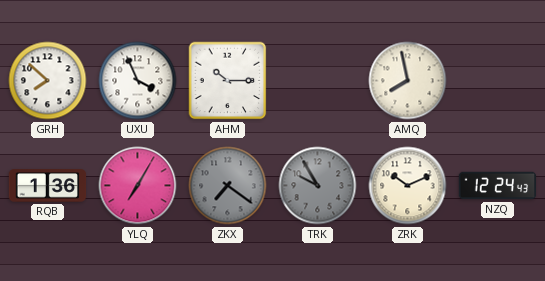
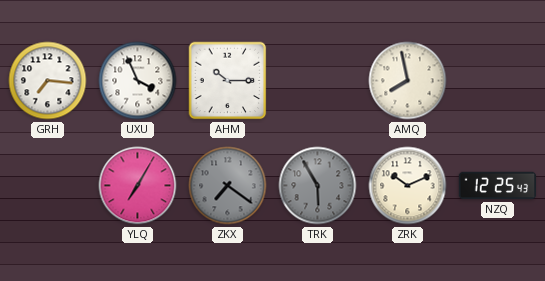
GRH: 7:52 -> 7:16
RQB: 1:36 -> none
TRK: 9:55 -> 5:55
NZQ: 12:24 -> 12:25
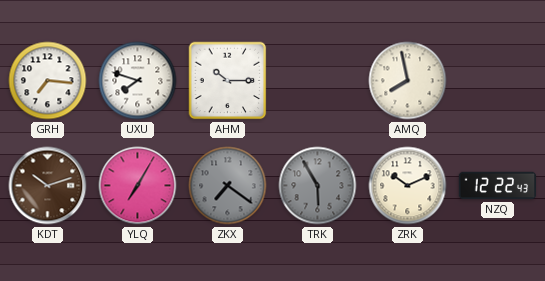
UXU: 3:56 -> 7:48
KDT: none -> 10:12
NZQ: 12:25 -> 12:22
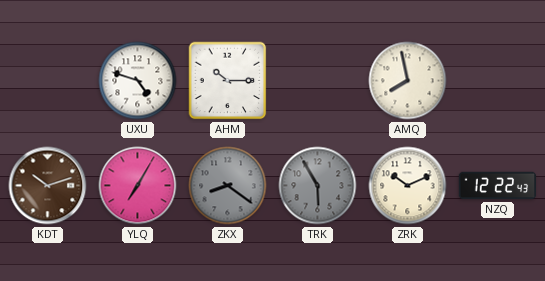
GRH: 7:16 -> none
UXU: 7:48 -> 4:48
ZKX: 7:21 -> 8:21
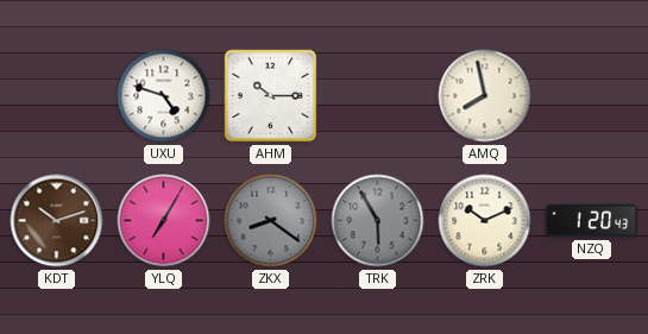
NZQ: 12:22 -> 1:20
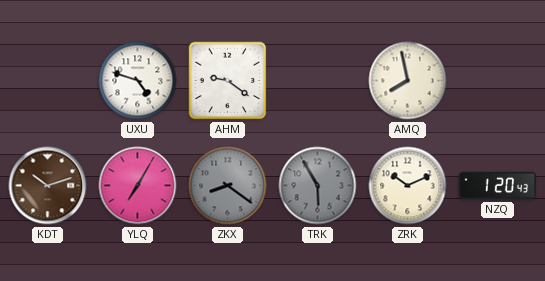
AHM: 10:15 -> 9:21
